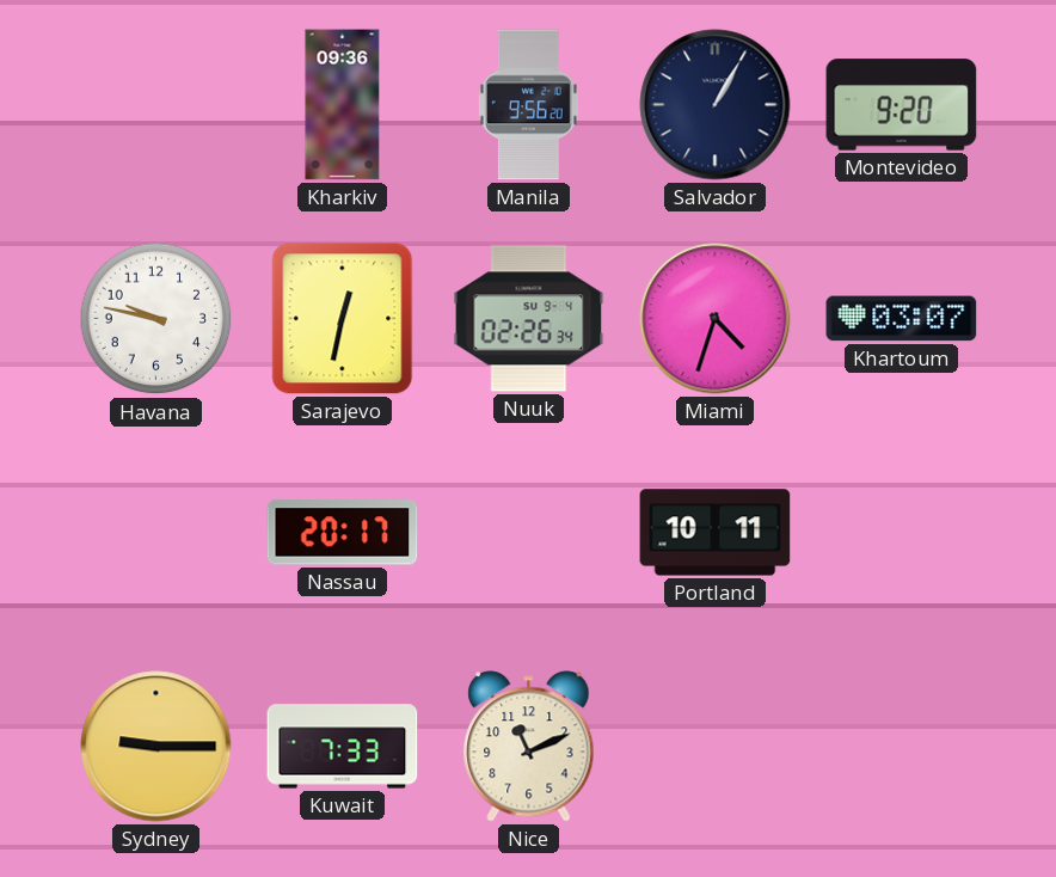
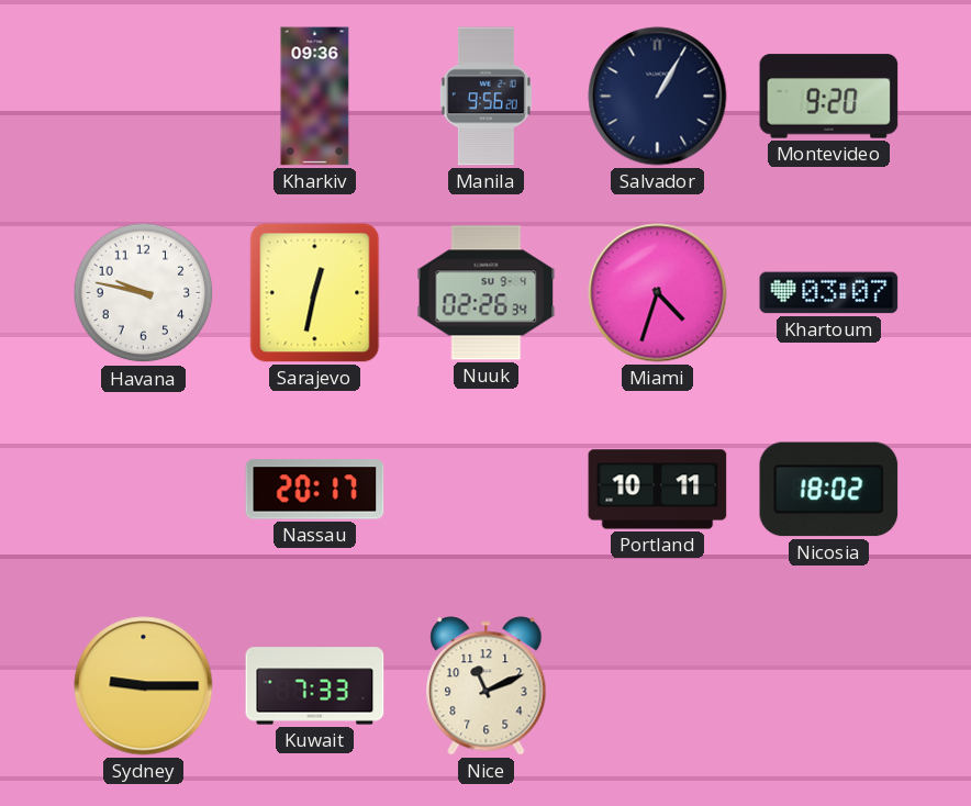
Nicosia: none -> 18:02
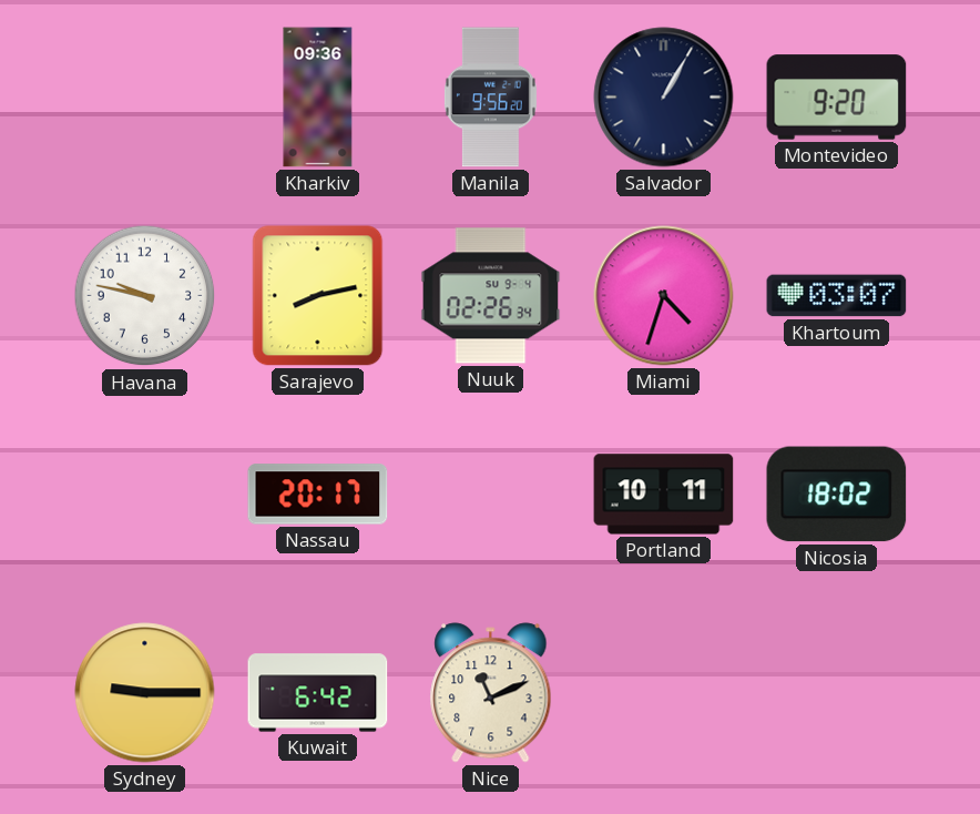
Sarajevo: 12:32 -> 8:13
Kuwait: 7:33 -> 6:42
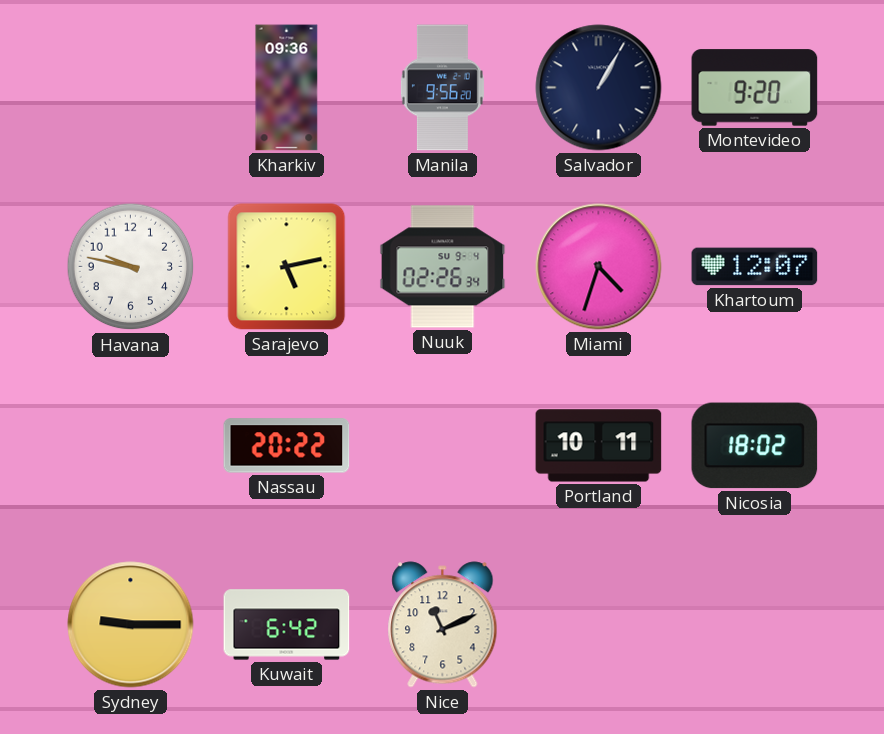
Sarajevo: 8:13 -> 5:13
Khartoum: 03:07 -> 12:07
Nassau: 20:17 -> 20:22
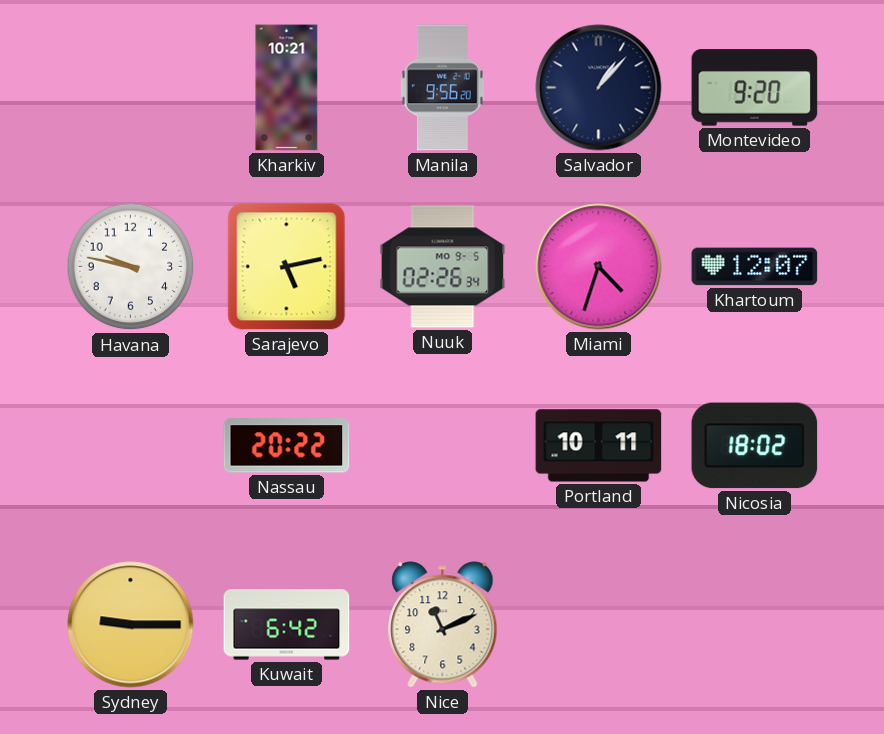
Kharkiv: 09:36 -> 10:21
Salvador: 1:05 -> 1:07
Nuuk date: SU 9-4 -> MO 9-5
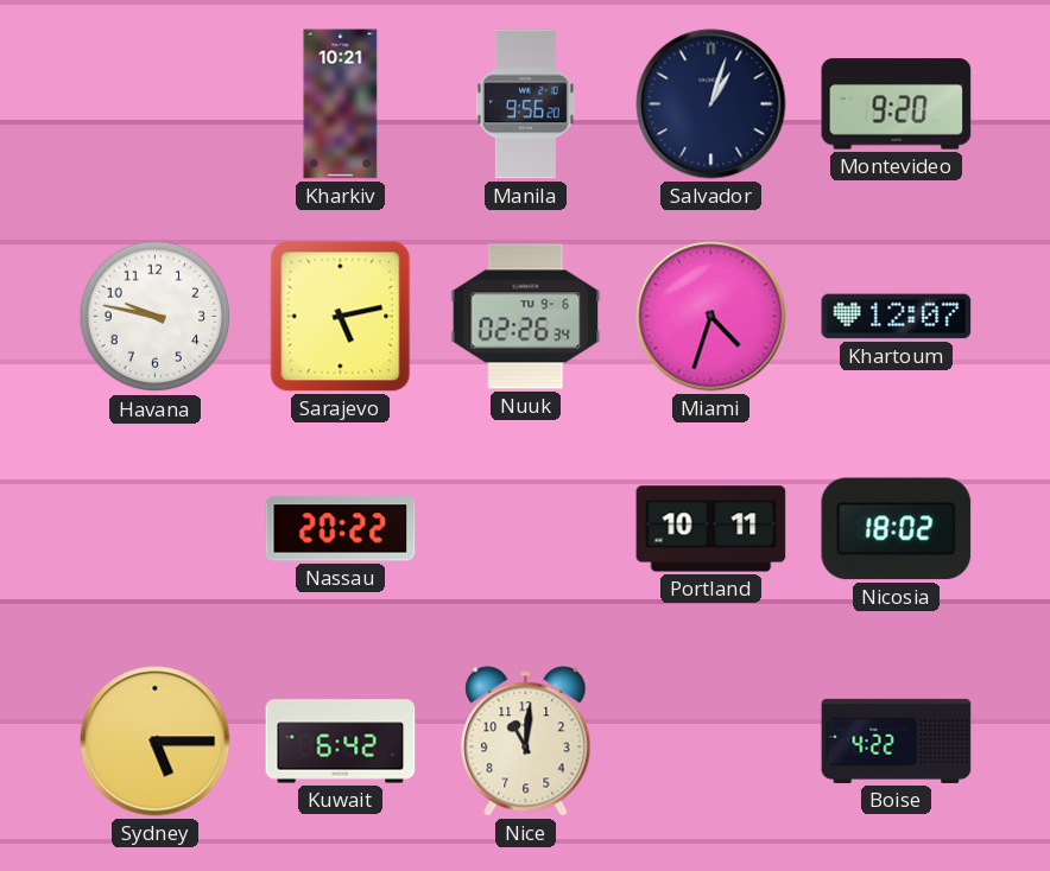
Salvador: 1:07 -> 1:03
Nuuk date: MO 9-5 -> TU 9-6
Sydney: 9:15 -> 5:15
Nice: 11:11 -> 11:01
Boise: none -> 4:22
